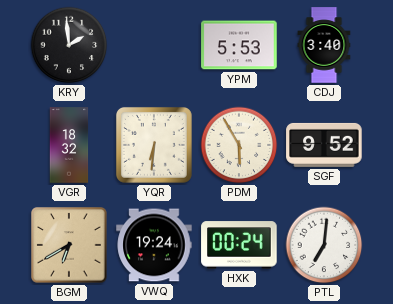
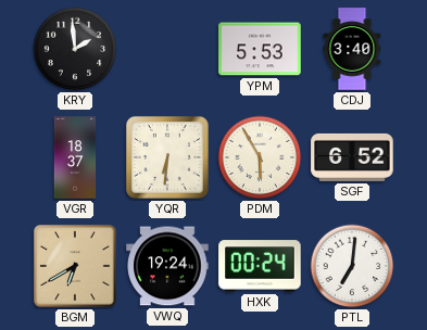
VGR: 18:32 -> 18:37
SGF: 9:52 -> 6:52
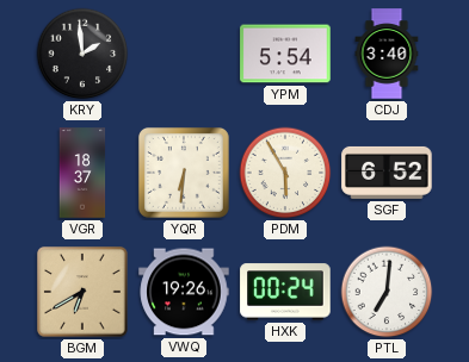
YPM: 5:53 -> 5:54
VWQ: 19:24 -> 19:26
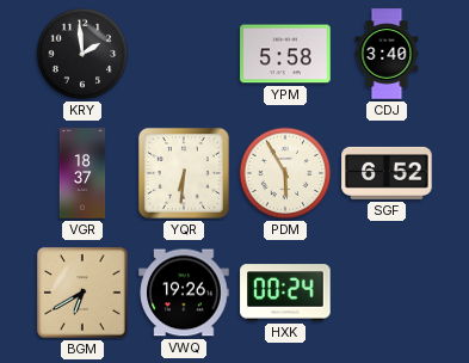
YPM: 5:54 -> 5:58
PTL: 7:01 -> none
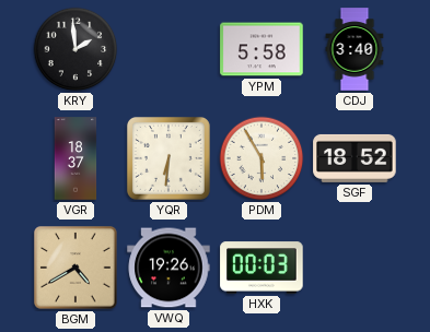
SGF: 6:52 -> 18:52
BGM: 6:40 -> 4:40
HXK: 00:24 -> 00:03
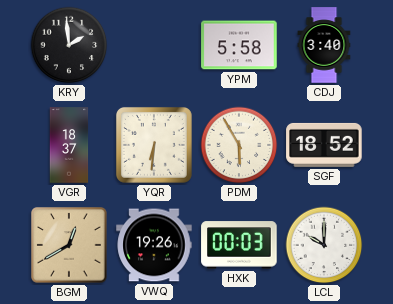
BGM: 4:40 -> 12:40
LCL: none -> 10:00
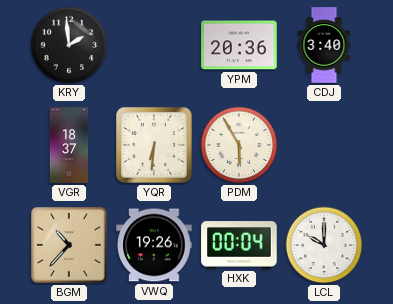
YPM: 5:58 -> 20:36
SGF: 18:52 -> none
BGM: 12:40 -> 10:37
HXK: 00:03 -> 00:04
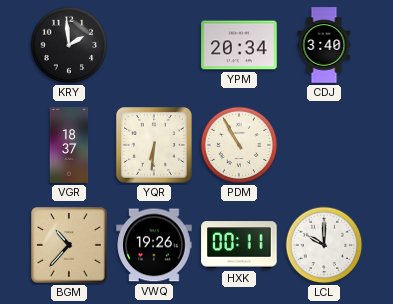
YPM: 20:36 -> 20:34
PDM: 5:55 -> 10:55
HXK: 00:04 -> 00:11
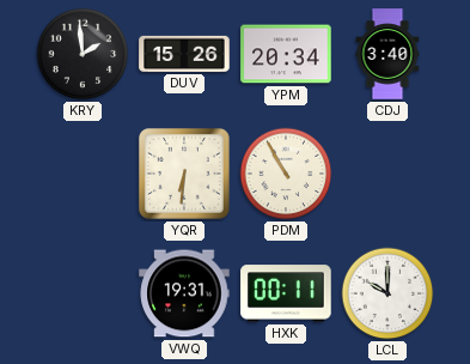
DUV: none -> 15:26
VGR: 18:37 -> none
BGM: 10:37 -> none
VWQ: 19:26 -> 19:31
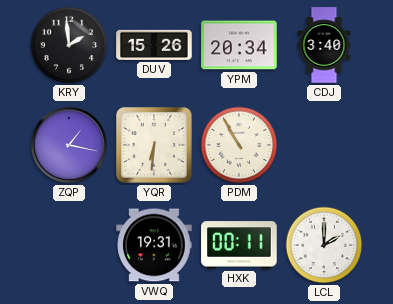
ZQP: none -> 1:17
LCL: 10:00 -> 2:00
